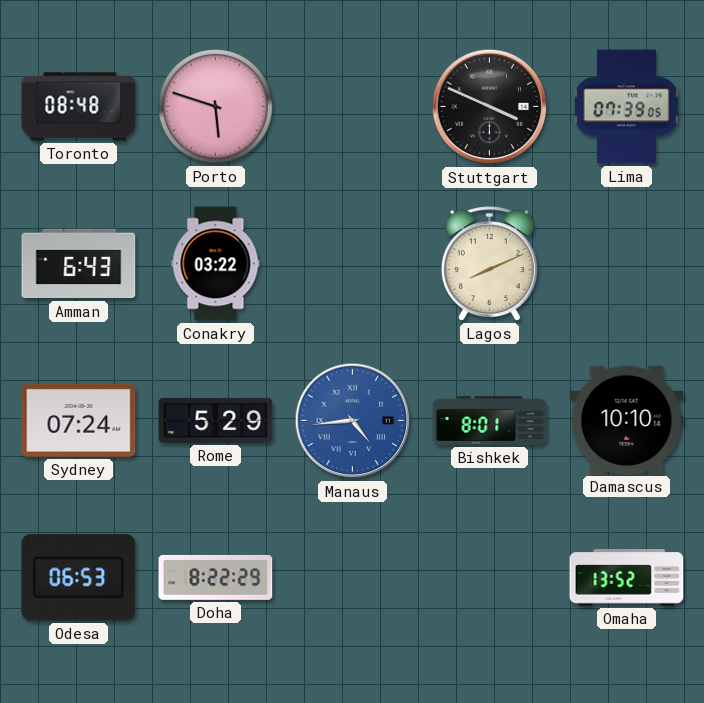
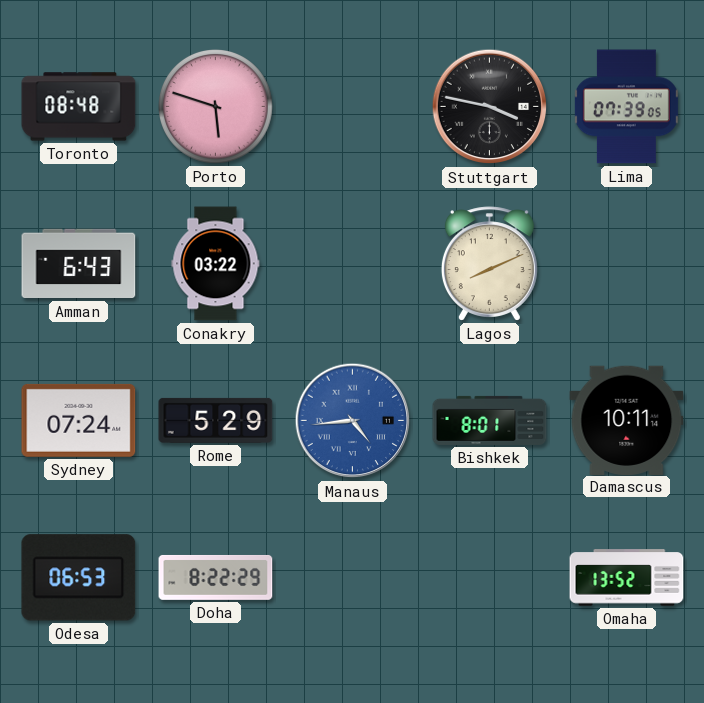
Stuttgart: 3:49 -> 3:47
Damascus: 10:10 -> 10:11
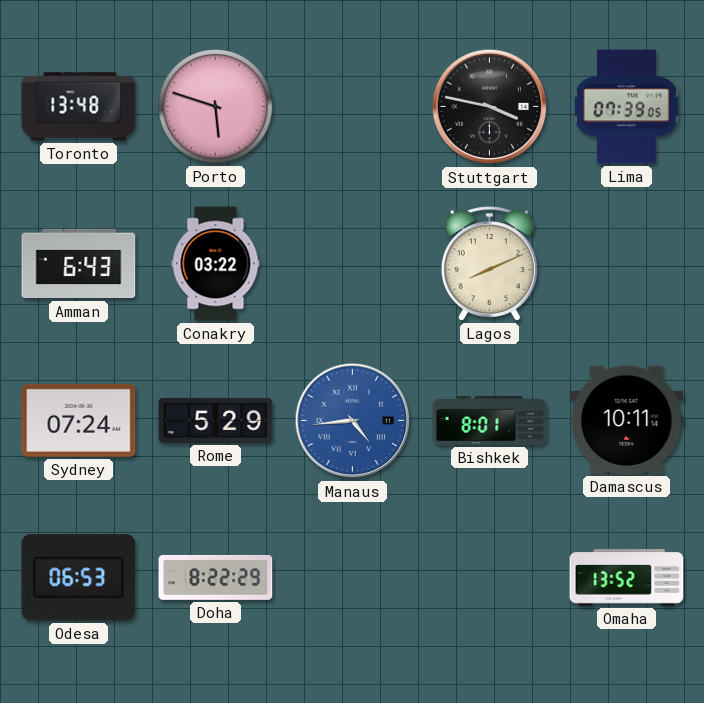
Toronto: 08:48 -> 13:48
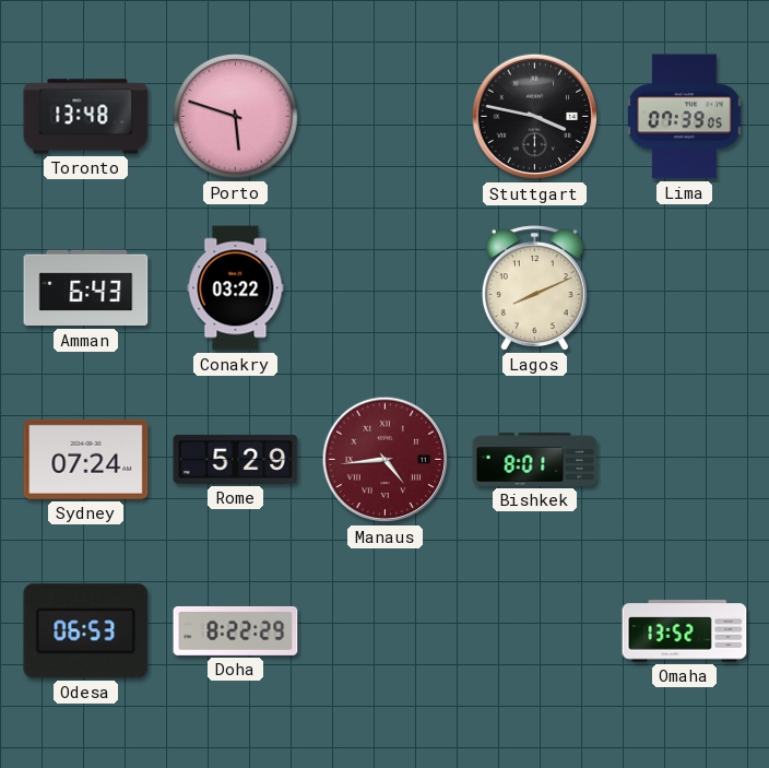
Manaus dial: blue -> burgundy
Damascus: 10:11 -> none
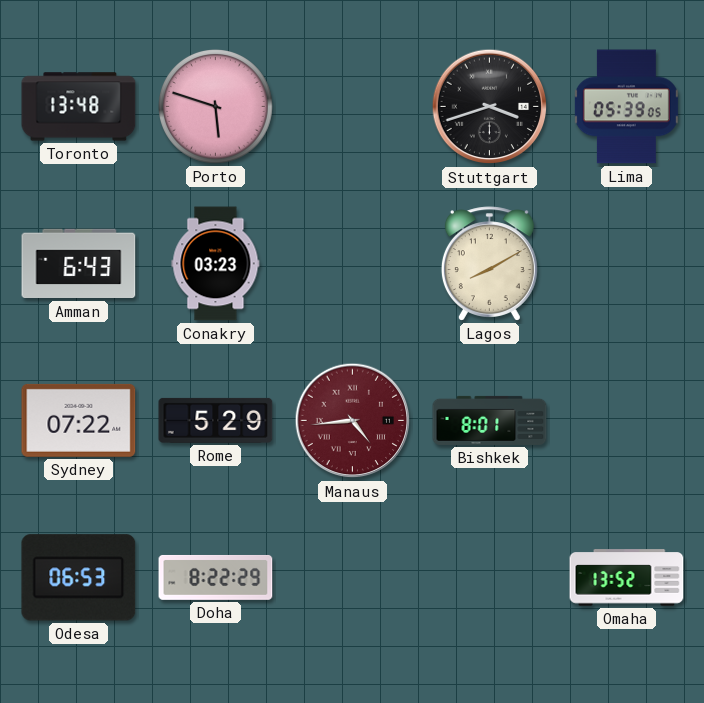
Stuttgart: 3:47 -> 3:42
Lima: 07:39 -> 05:39
Conakry: 03:22 -> 03:23
Lagos: 8:11 -> 8:10
Sydney: 07:24 -> 07:22
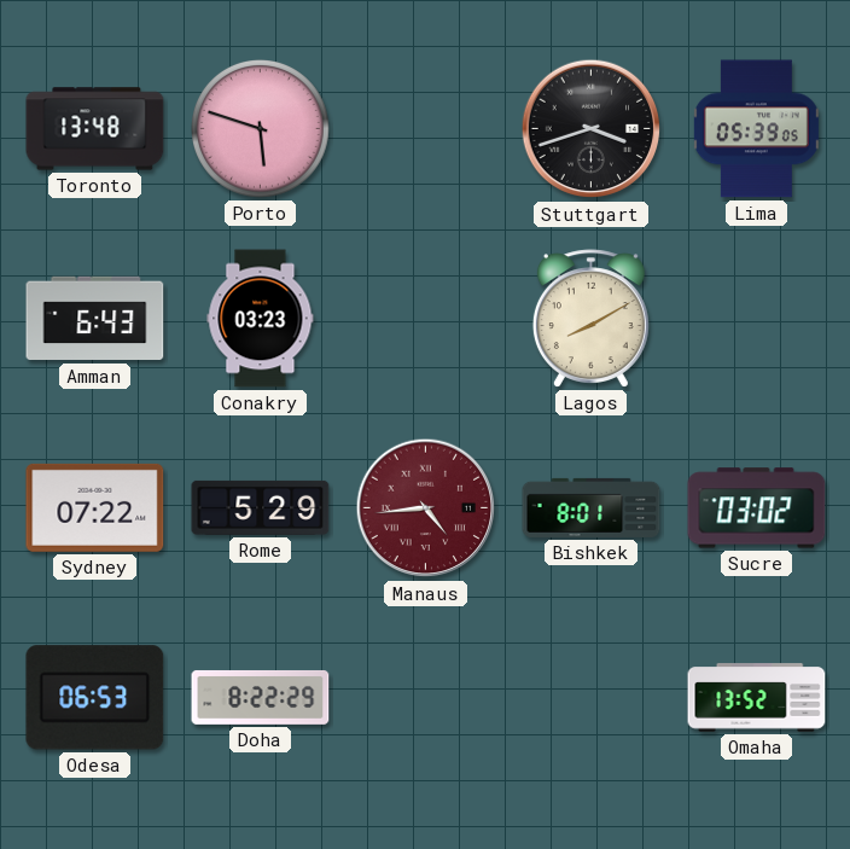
Sucre: none -> 03:02
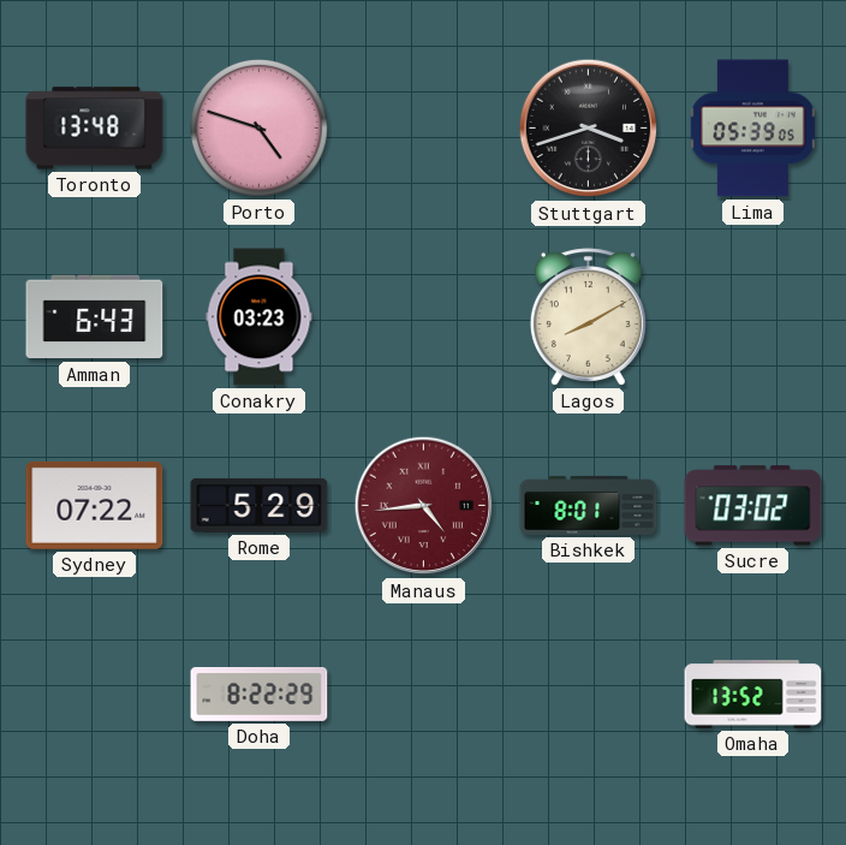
Porto: 5:48 -> 4:48
Odesa: 06:53 -> none
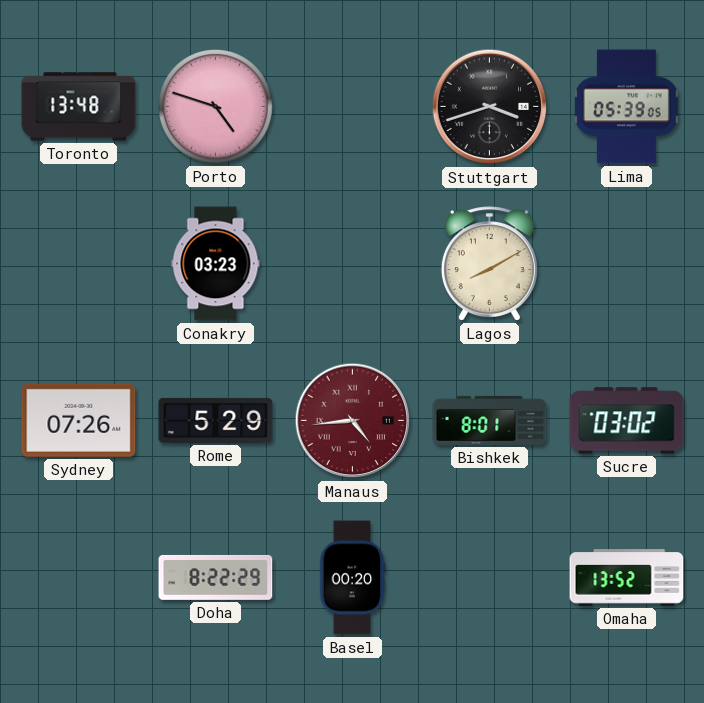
Amman: 6:43 -> none
Sydney: 07:22 -> 07:26
Basel: none -> 00:20
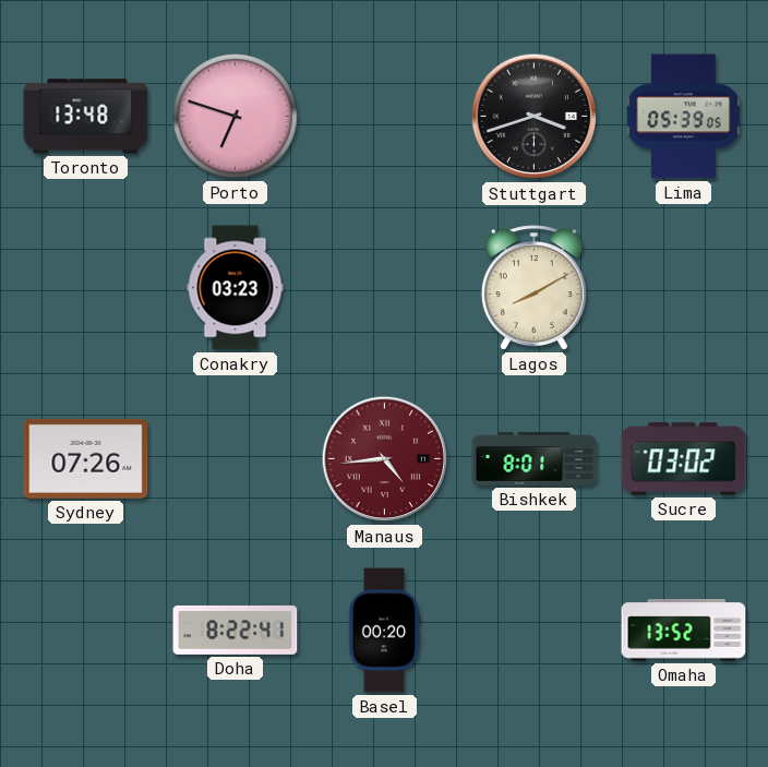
Porto: 4:48 -> 6:48
Rome: 5:29 -> none
Doha: 8:22:29 -> 8:22:41
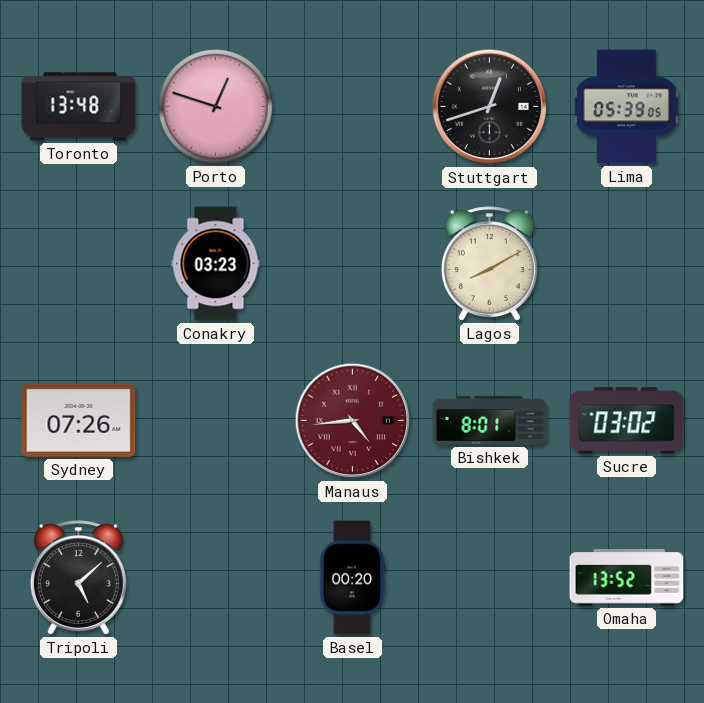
Porto: 6:48 -> 12:48
Stuttgart: 3:42 -> 12:42
Tripoli: none -> 5:08
Doha: 8:22 -> none
